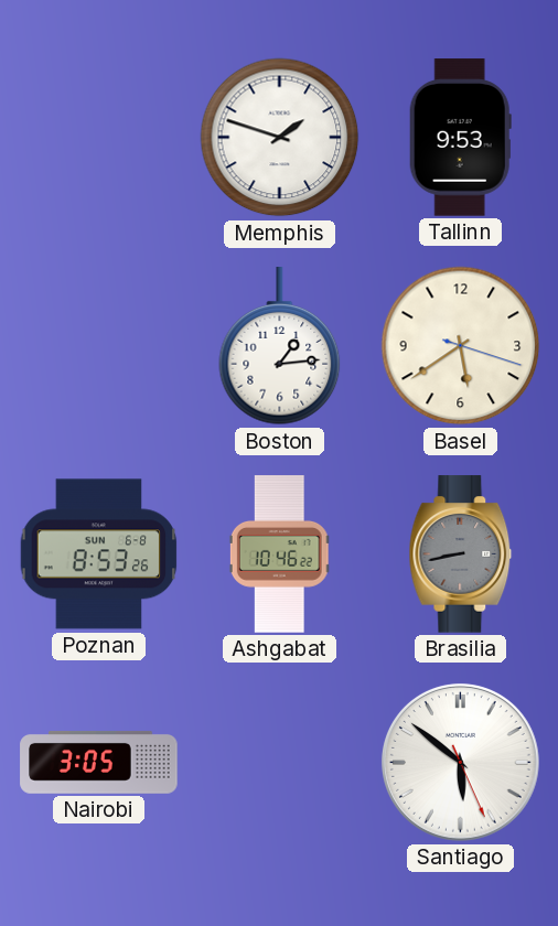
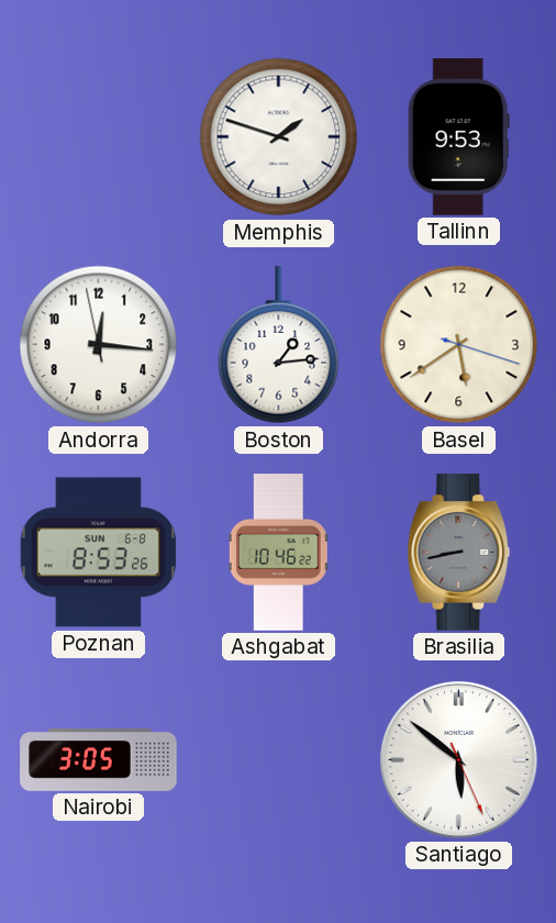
Andorra: none -> 12:15
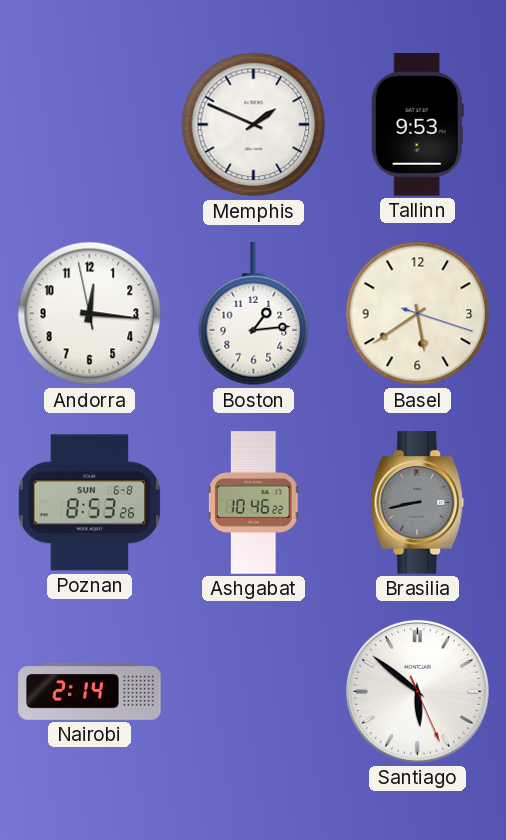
Memphis: 1:48 -> 1:49
Nairobi: 3:05 -> 2:14
